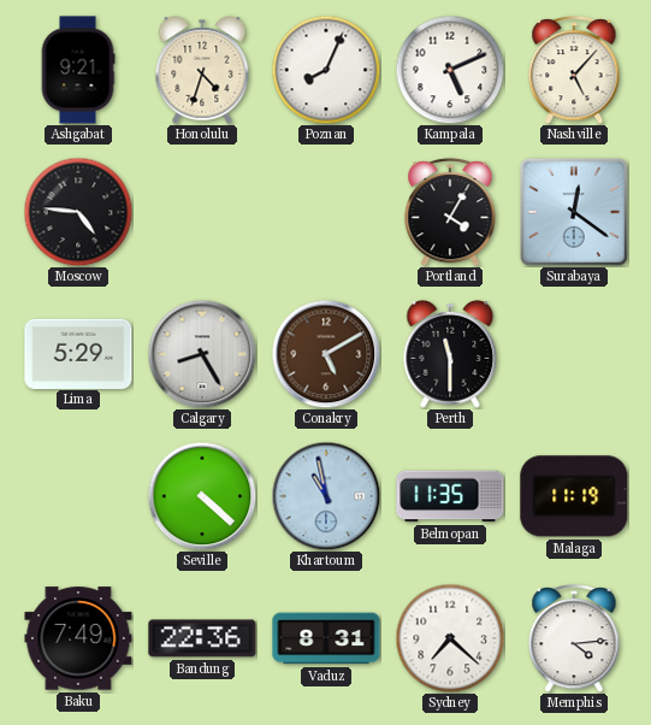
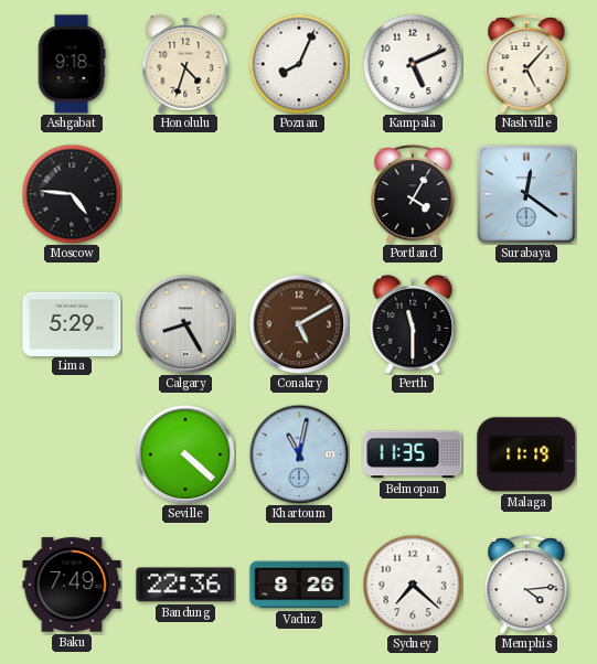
Ashgabat: 9:21 -> 9:18
Khartoum: 10:58 -> 11:02
Vaduz: 8:31 -> 8:26
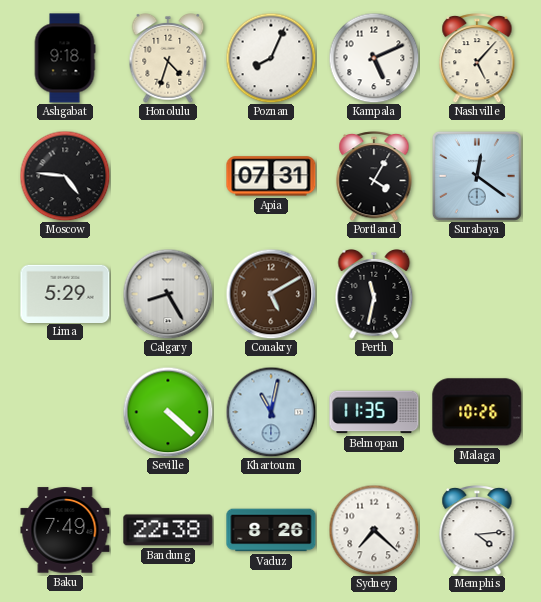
Apia: none -> 07:31
Perth: 11:30 -> 11:32
Malaga: 11:19 -> 10:26
Bandung: 22:36 -> 22:38
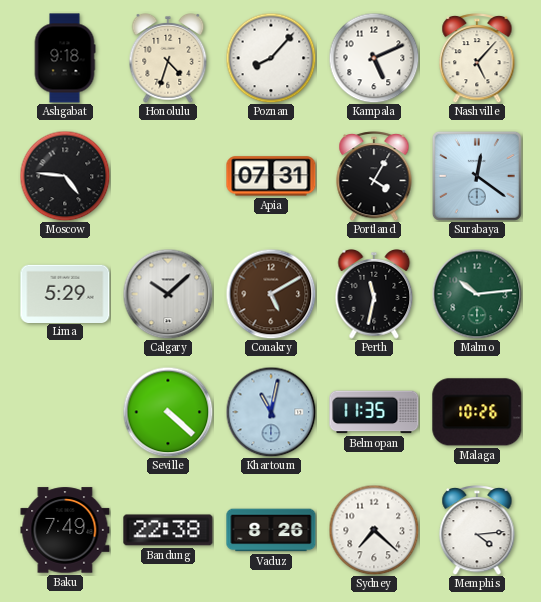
Poznan: 8:04 -> 8:07
Calgary: 8:25 -> 10:08
Malmo: none -> 10:14
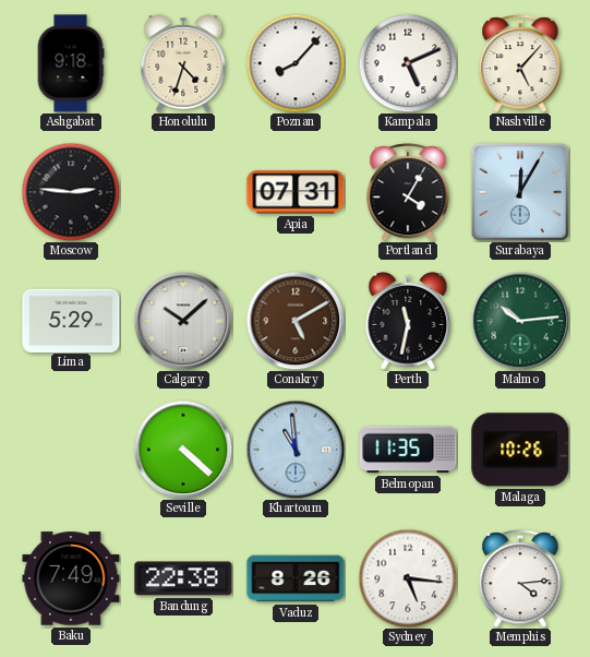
Moscow: 4:46 -> 2:46
Surabaya: 12:21 -> 12:05
Khartoum: 11:02 -> 10:59
Sydney: 7:22 -> 5:16
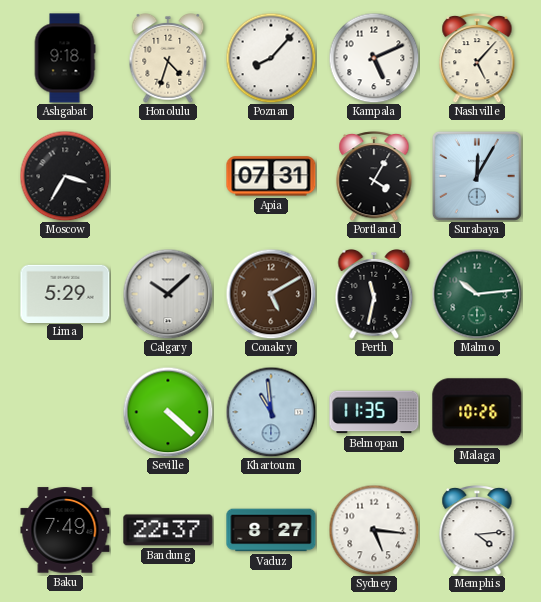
Moscow: 2:46 -> 3:35
Bandung: 22:38 -> 22:37
Vaduz: 8:26 -> 8:27
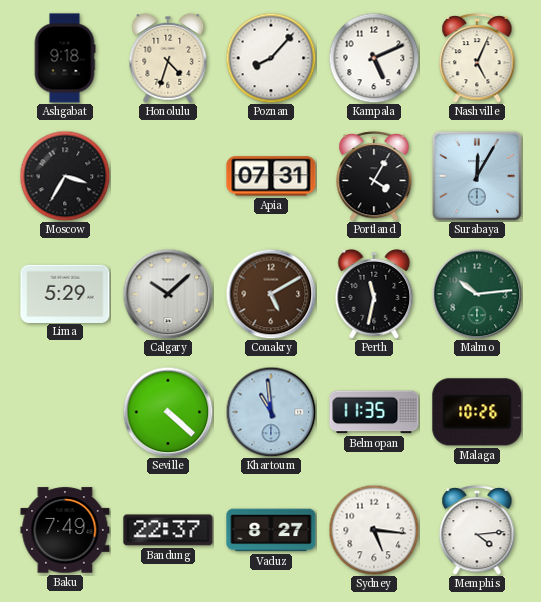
Nashville: 5:07 -> 5:04
